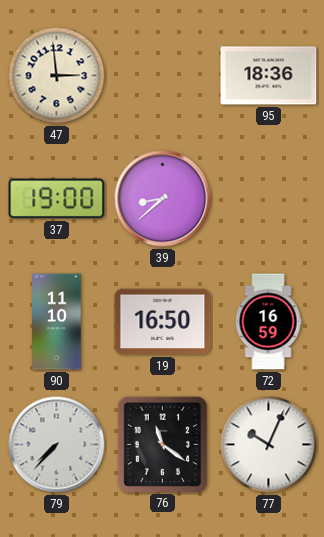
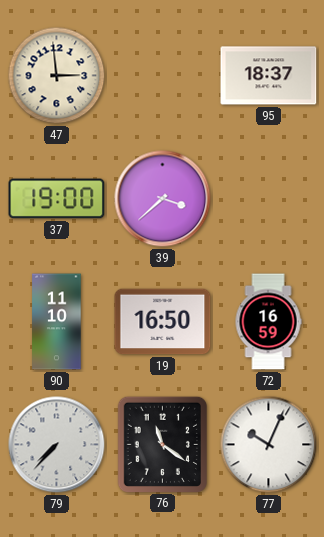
95: 18:36 -> 18:37
39: 8:38 -> 3:38
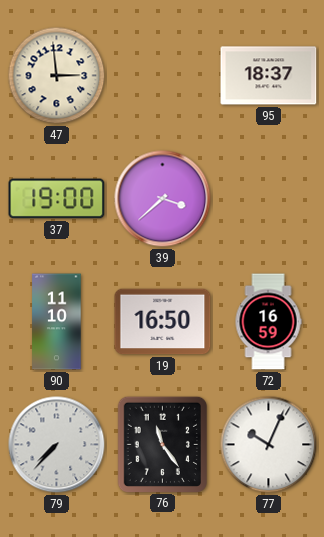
76: 11:21 -> 11:24
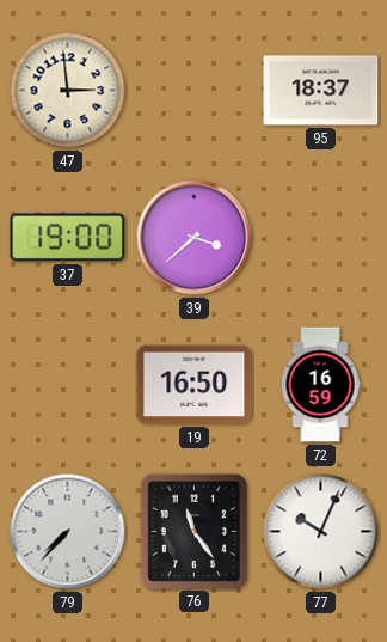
90: 11:10 -> none
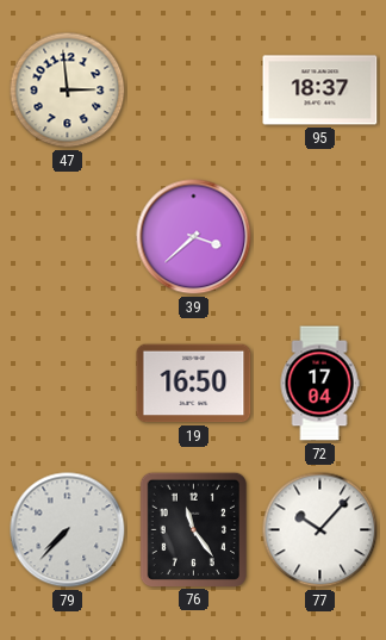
37: 19:00 -> none
72: 16:59 -> 17:04
77: 10:04 -> 10:07
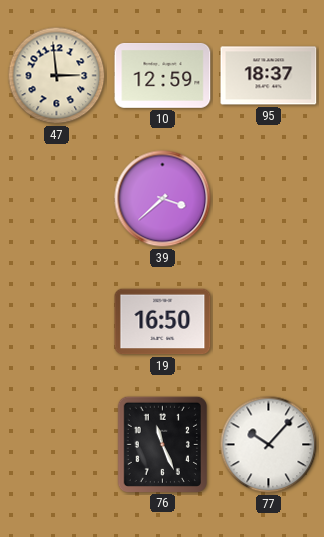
10: none -> 12:59
72: 17:04 -> none
79: 7:37 -> none
76: 11:24 -> 11:26
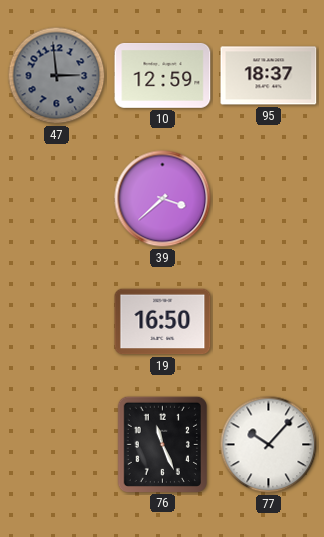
47 dial: cream -> grey
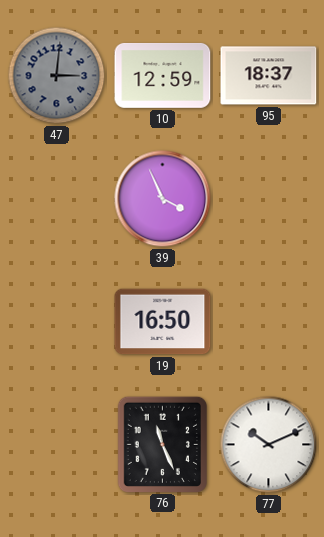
47: 2:59 -> 3:01
39: 3:38 -> 3:56
77: 10:07 -> 10:11
